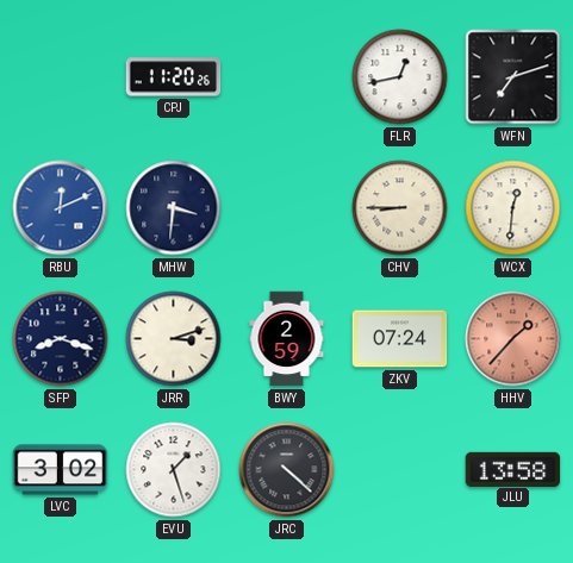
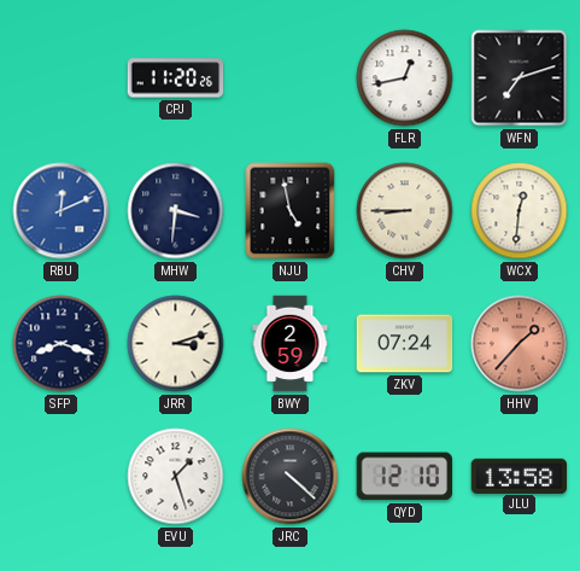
NJU: none -> 4:58
LVC: 3:02 -> none
QYD: none -> 12:10
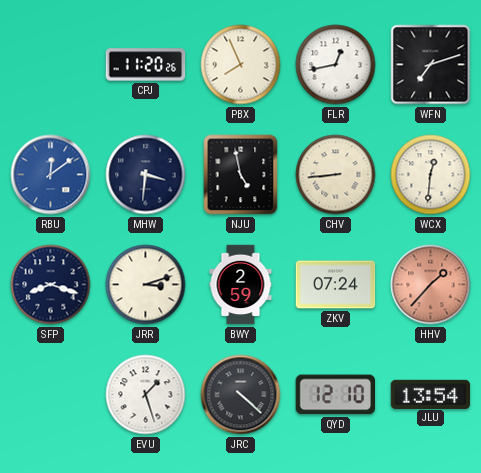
PBX: none -> 7:56
RBU: 12:11 -> 12:09
CHV: 8:45 -> 8:44
JLU: 13:58 -> 13:54
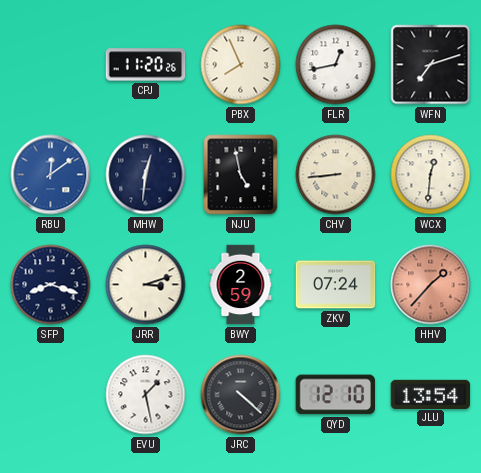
MHW: 3:31 -> 12:31
EVU: 1:27 -> 1:28
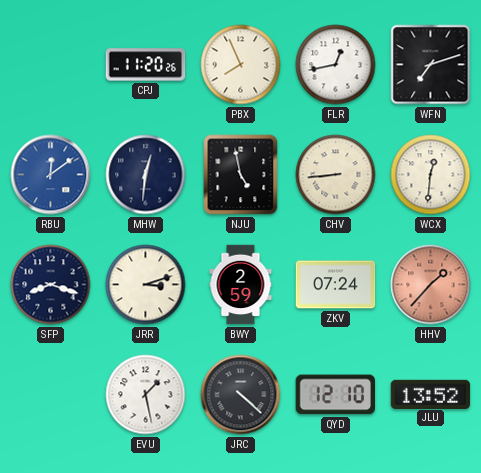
JLU: 13:54 -> 13:52
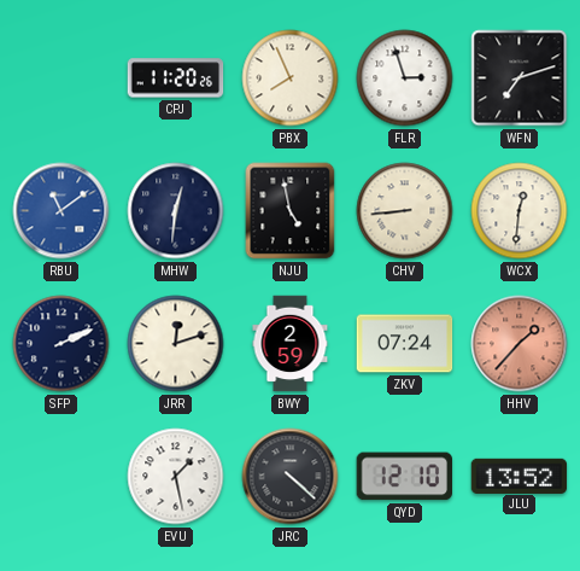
FLR: 12:43 -> 2:57
RBU: 12:09 -> 11:09
SFP: 8:18 -> 2:11
JRR: 3:12 -> 12:12
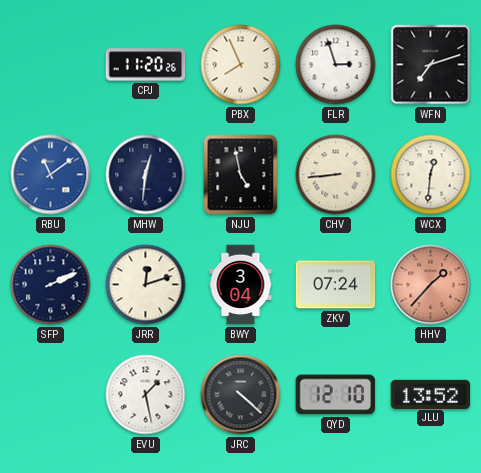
BWY: 2:59 -> 3:04
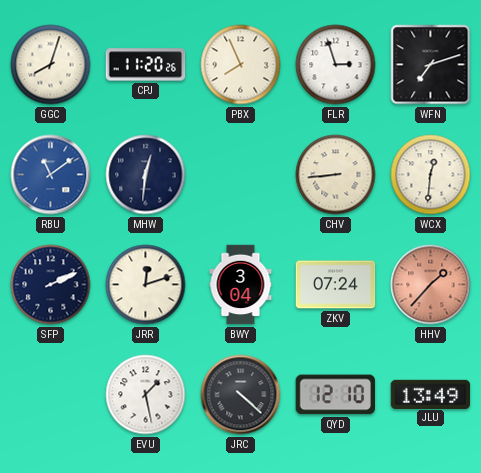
GGC: none -> 8:03
NJU: 4:58 -> none
JLU: 13:52 -> 13:49
